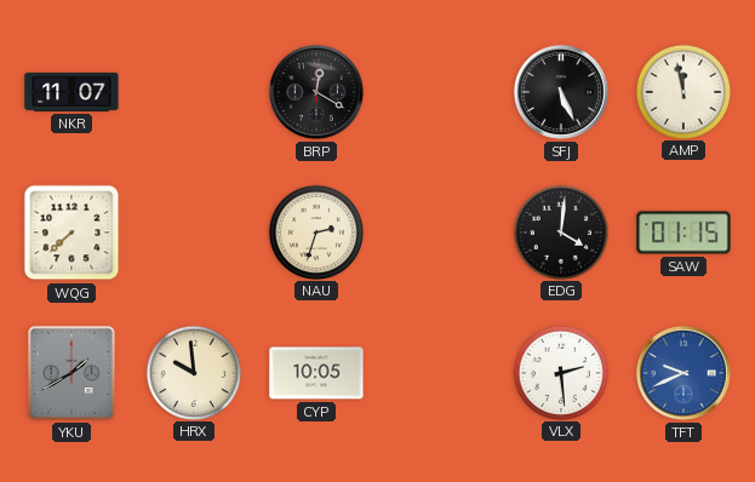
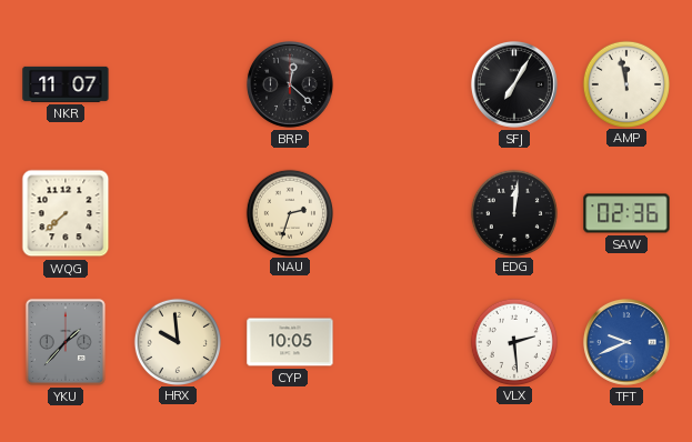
BRP: 12:20 -> 12:22
SFJ: 5:26 -> 7:05
EDG: 4:01 -> 12:01
SAW: 01:15 -> 02:36
YKU: 1:40 -> 1:37
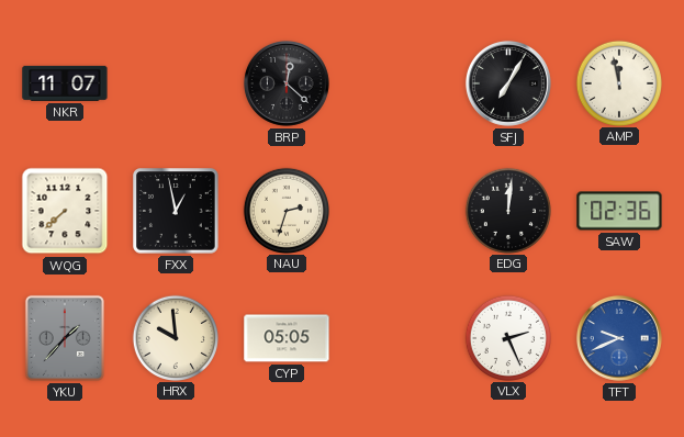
FXX: none -> 12:58
CYP: 10:05 -> 05:05
VLX: 2:29 -> 2:26
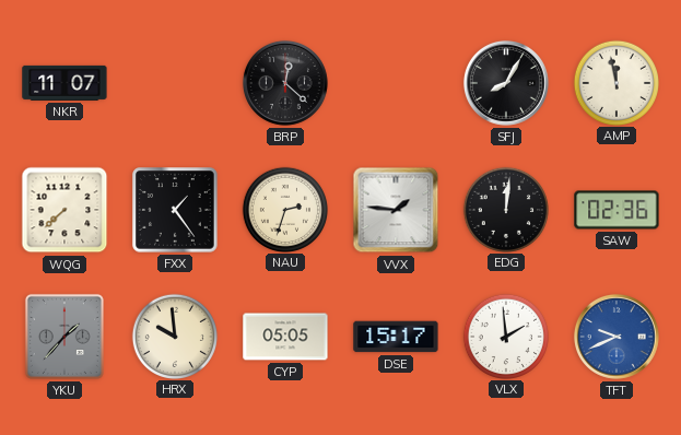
SFJ: 7:05 -> 8:05
FXX: 12:58 -> 1:24
VVX: none -> 1:46
DSE: none -> 15:17
VLX: 2:26 -> 1:59
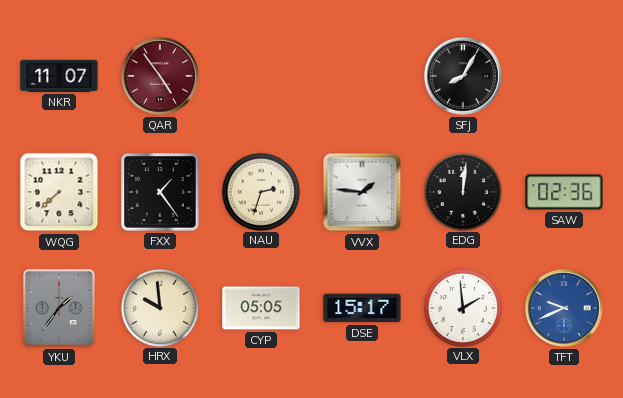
QAR: none -> 4:54
BRP: 12:22 -> none
AMP: 11:58 -> none
YKU: 1:37 -> 1:36
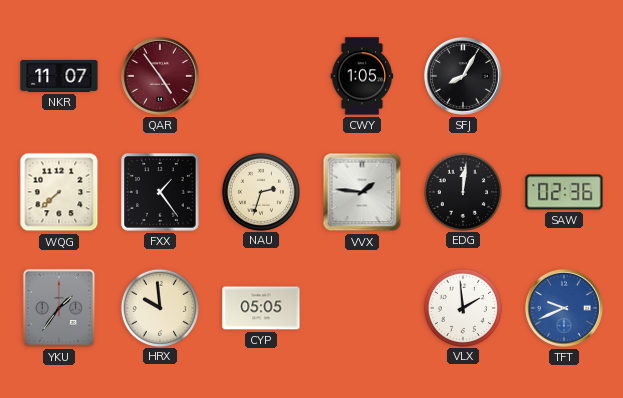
CWY: none -> 1:05
DSE: 15:17 -> none
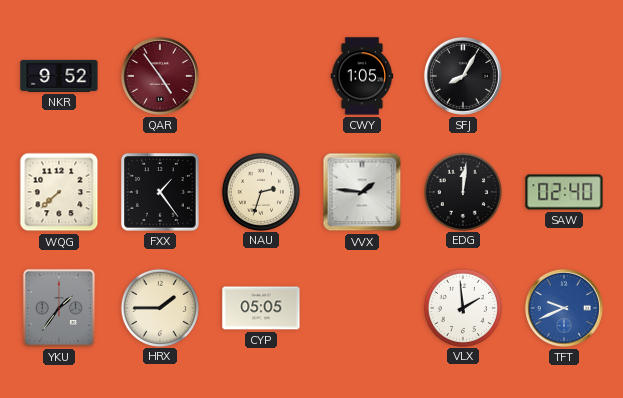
NKR: 11:07 -> 9:52
SAW: 02:36 -> 02:40
HRX: 9:59 -> 1:45
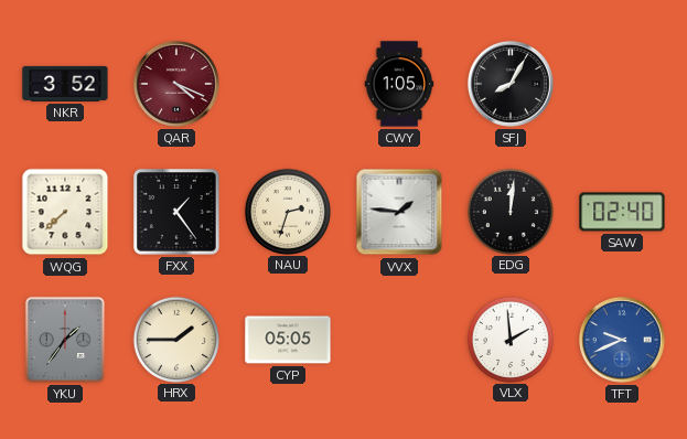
NKR: 9:52 -> 3:52
QAR: 4:54 -> 4:19
